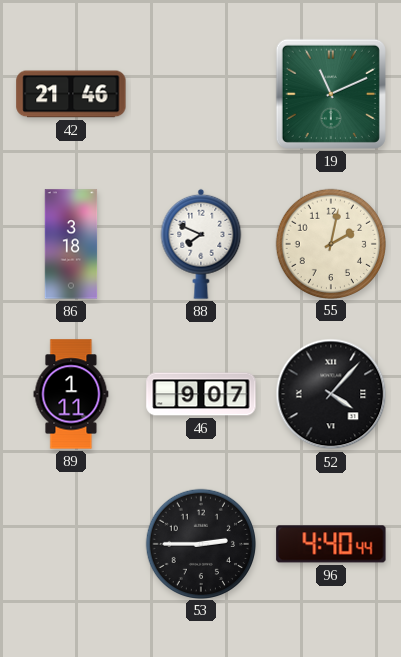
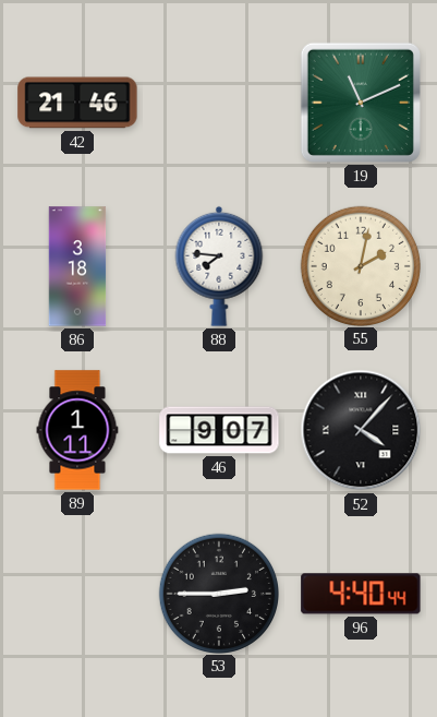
88: 7:49 -> 7:46
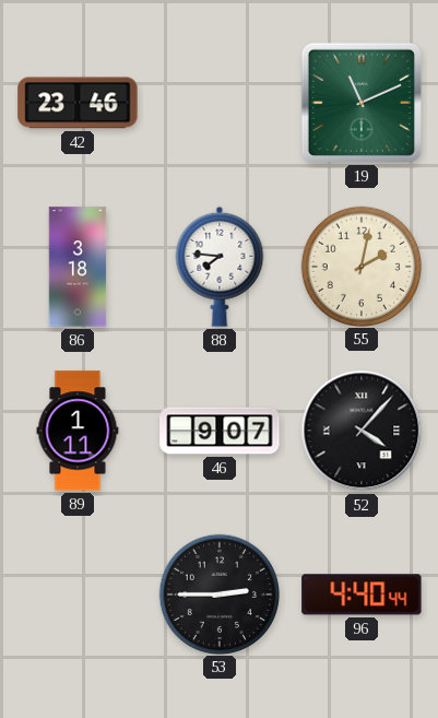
42: 21:46 -> 23:46
